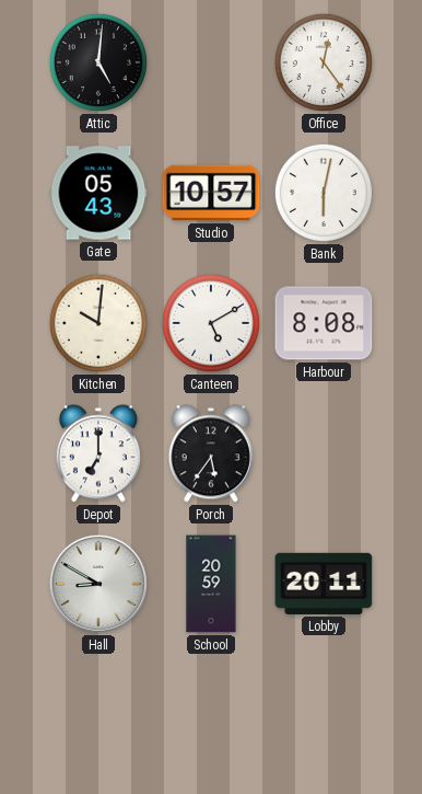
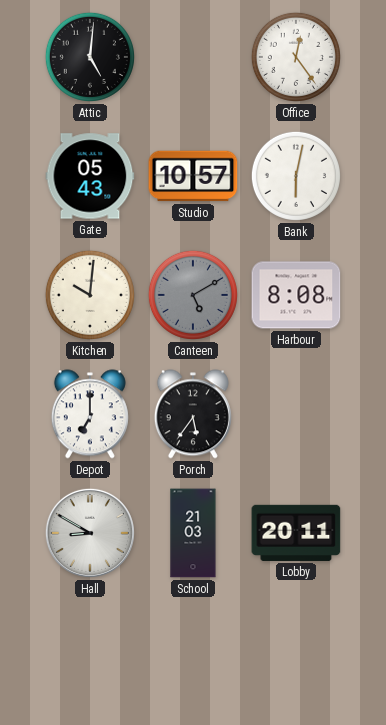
Canteen dial: white -> grey
School: 20:59 -> 21:03
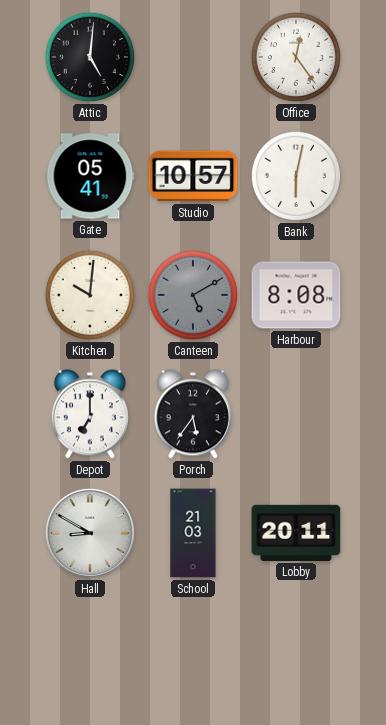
Gate: 05:43 -> 05:41
